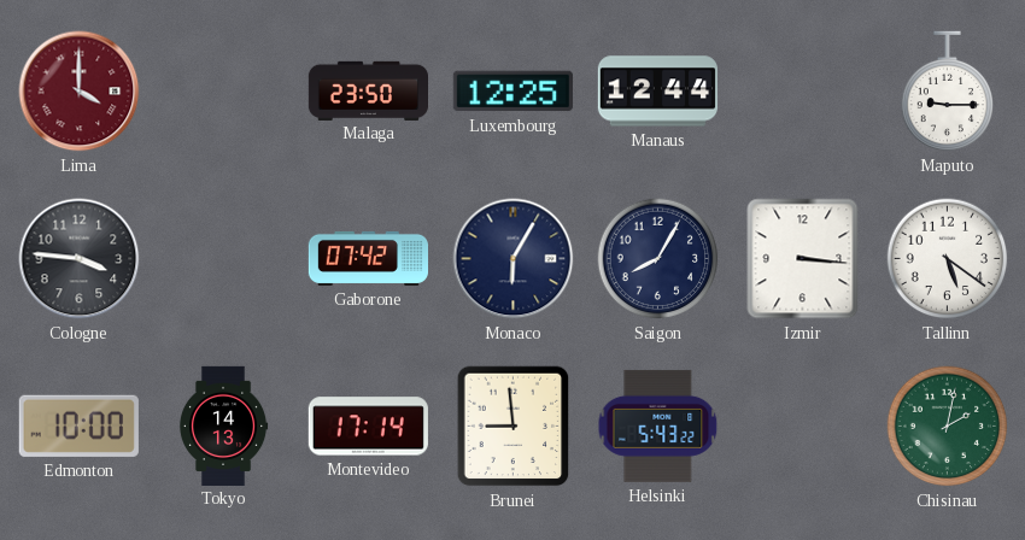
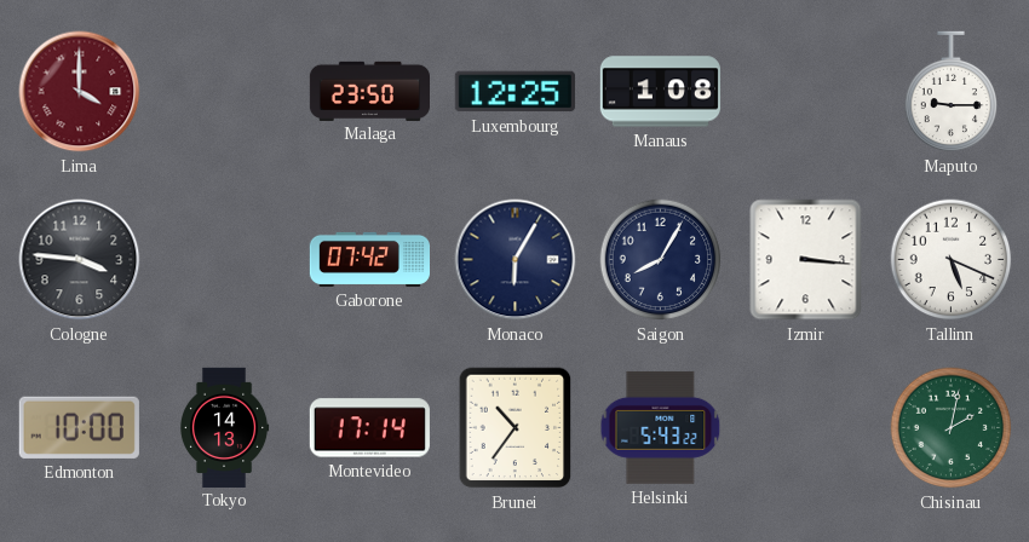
Manaus: 12:44 -> 1:08
Tallinn: 5:21 -> 5:19
Brunei: 8:59 -> 10:36
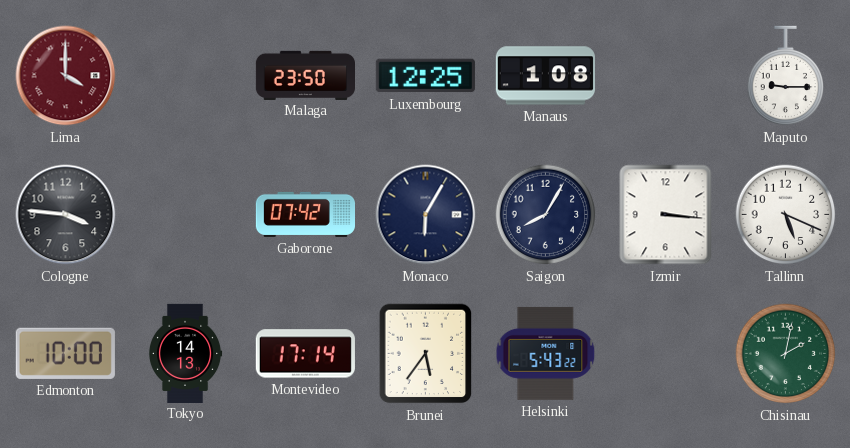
Brunei: 10:36 -> 5:36
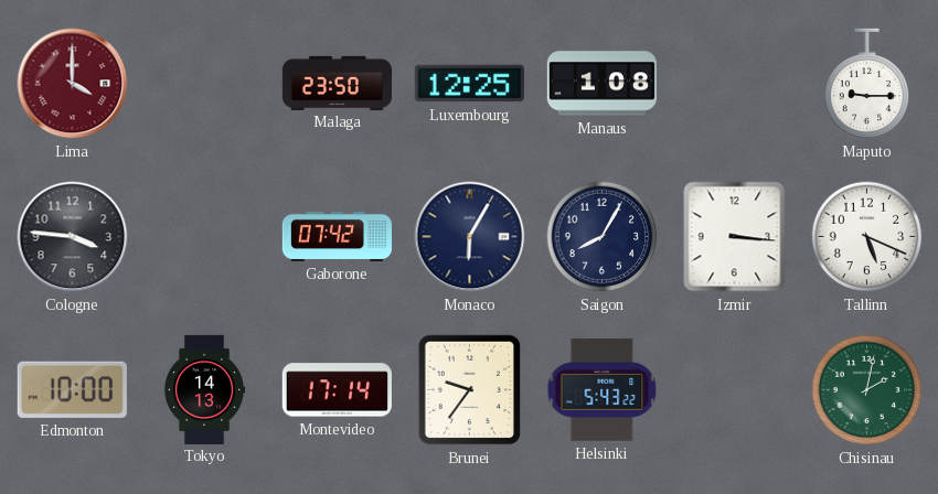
Brunei: 5:36 -> 9:36
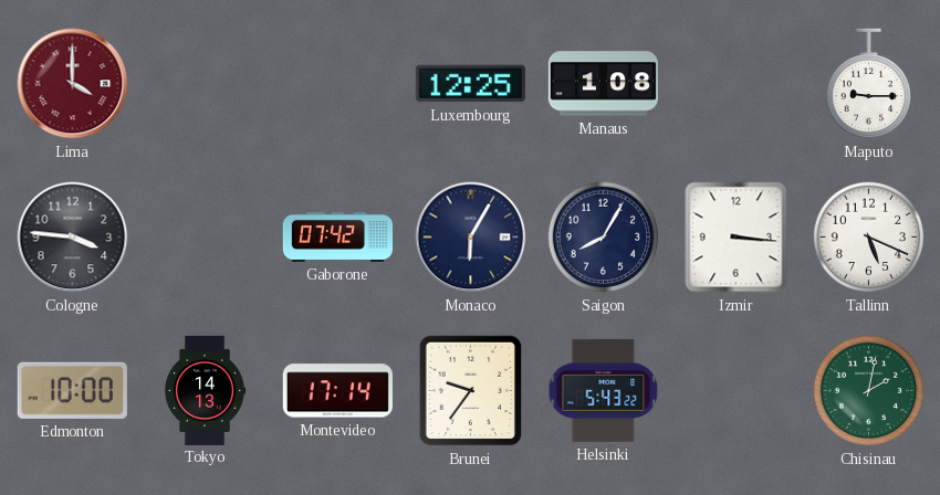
Malaga: 23:50 -> none
